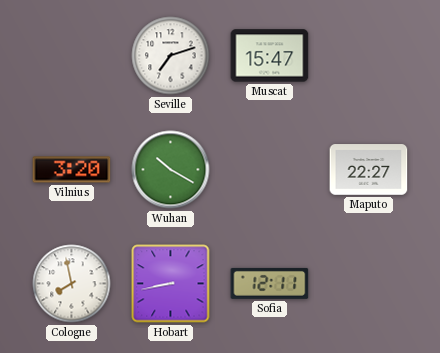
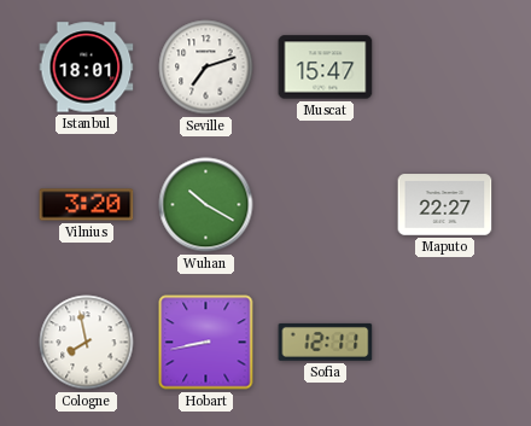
Istanbul: none -> 18:01
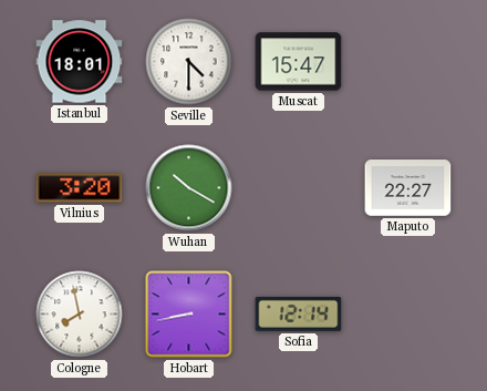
Seville: 7:12 -> 4:30
Sofia: 12:11 -> 12:14
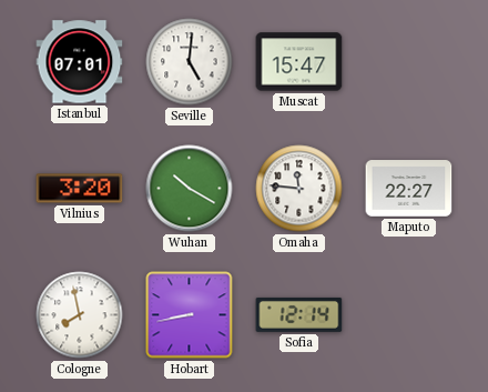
Istanbul: 18:01 -> 07:01
Seville: 4:30 -> 5:01
Omaha: none -> 11:46
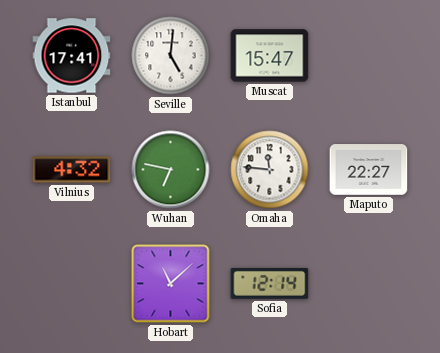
Istanbul: 07:01 -> 17:41
Vilnius: 3:20 -> 4:32
Wuhan: 10:20 -> 6:47
Cologne: 7:58 -> none
Hobart: 8:43 -> 11:08
